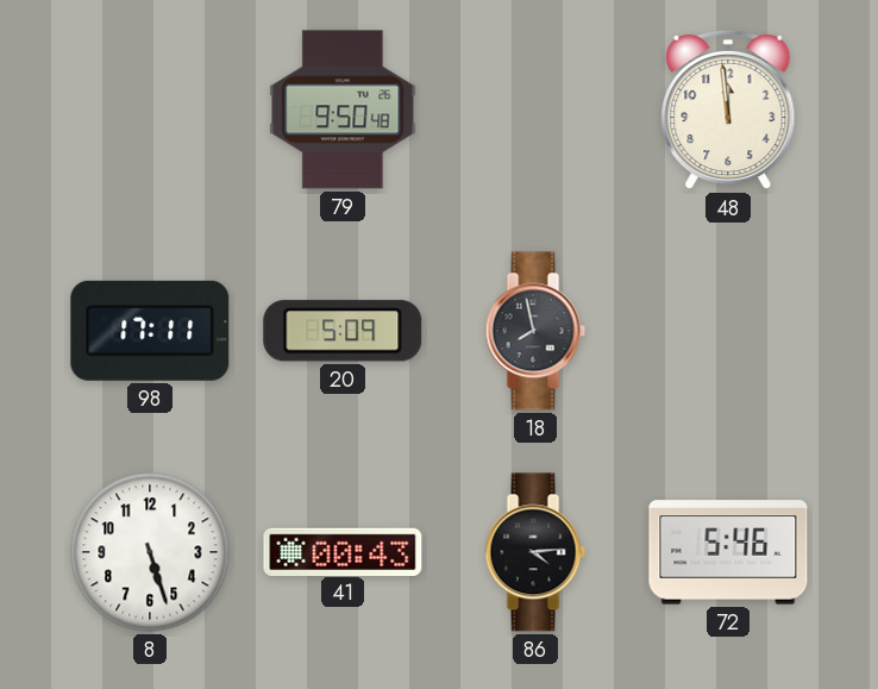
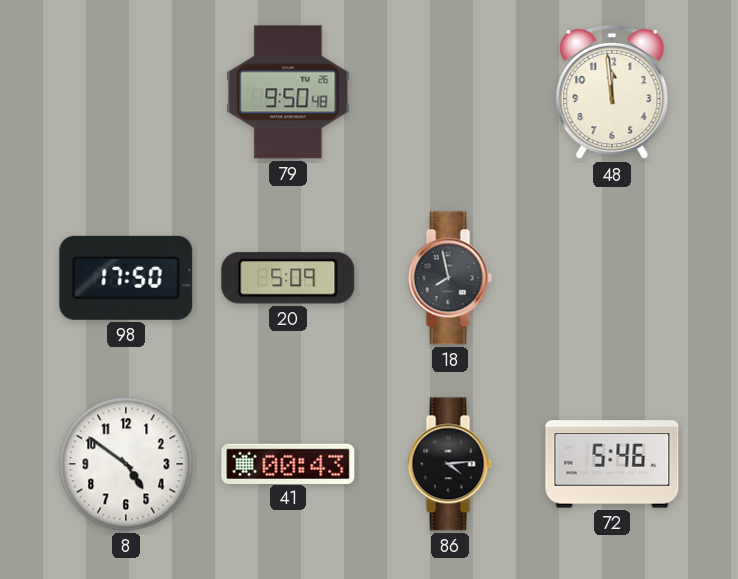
98: 17:11 -> 17:50
8: 5:27 -> 4:51
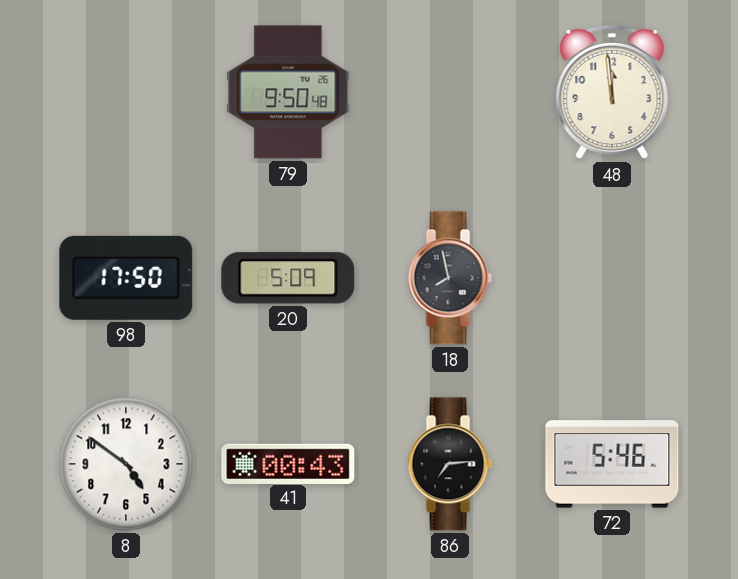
86: 4:14 -> 7:14
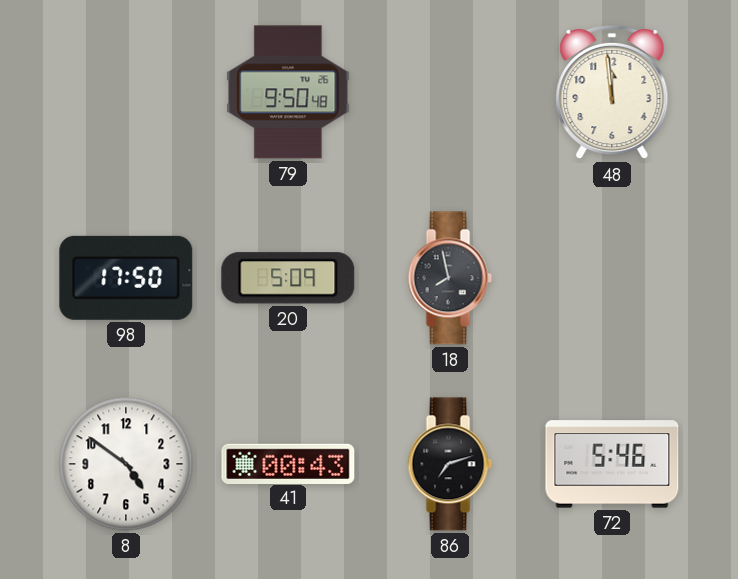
86: 7:14 -> 7:12
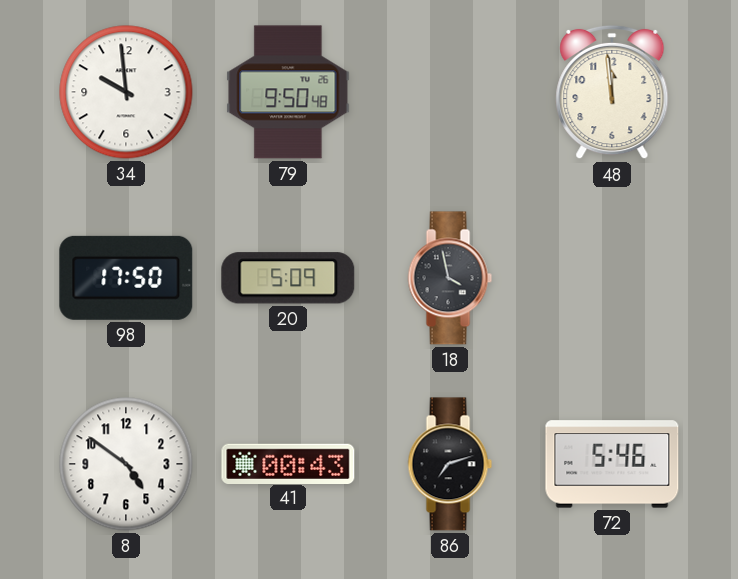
34: none -> 9:59
18: 7:58 -> 3:58
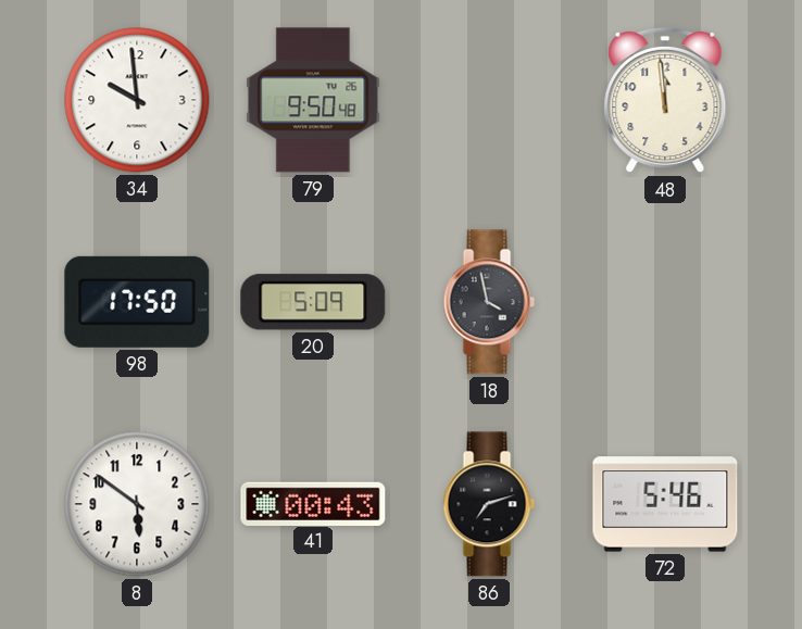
8: 4:51 -> 5:51
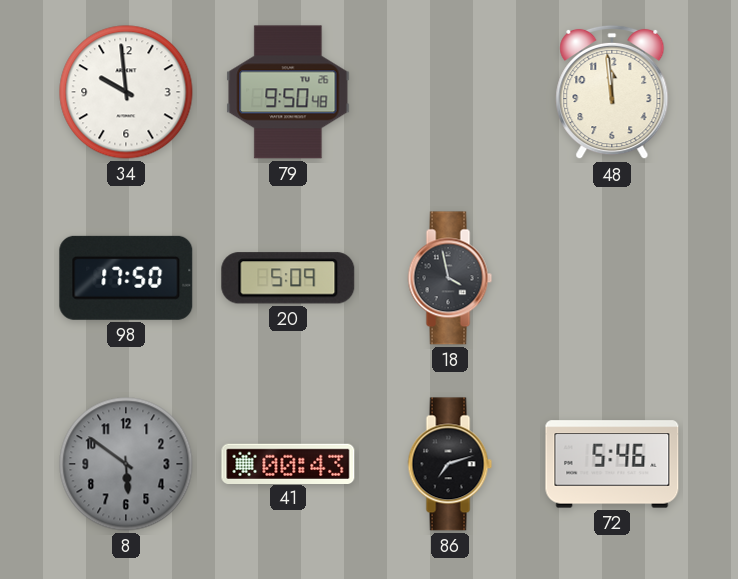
8 dial: white -> grey
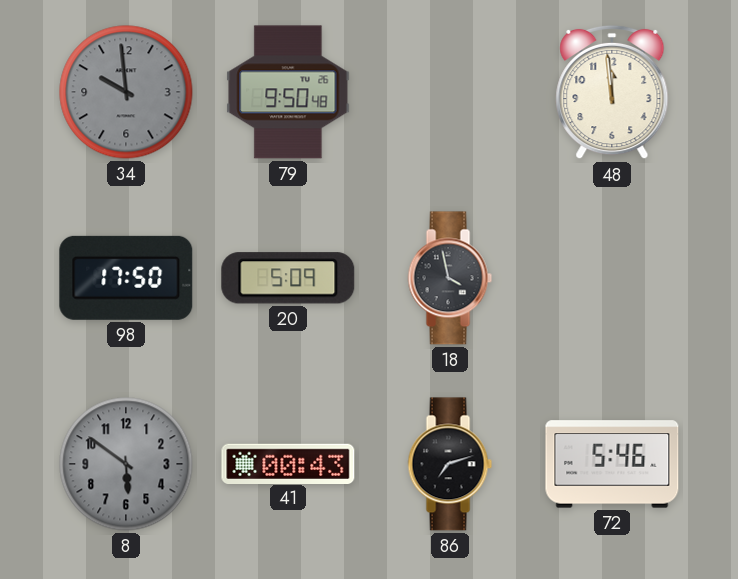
34 dial: white -> grey
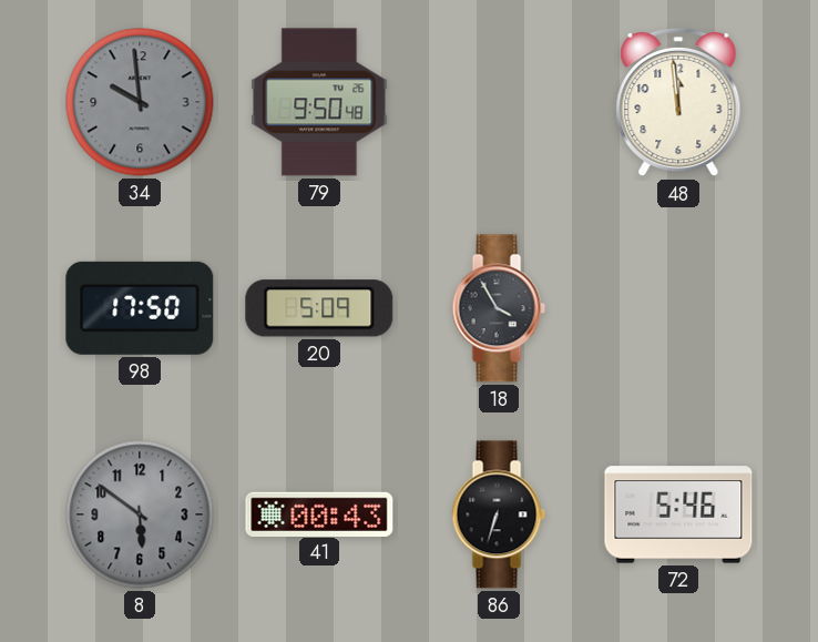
18: 3:58 -> 3:55
86: 7:12 -> 6:33
